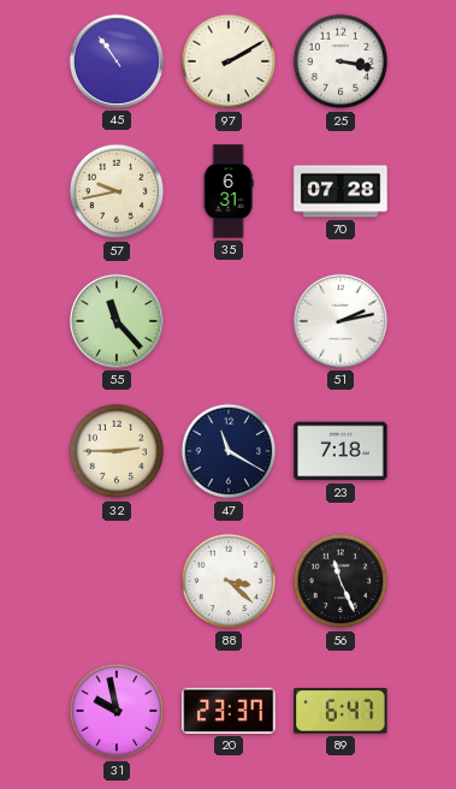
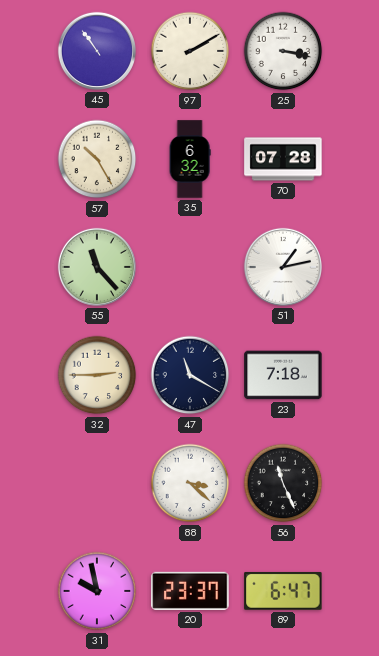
57: 9:43 -> 10:25
35: 6:31 -> 6:32
51: 2:13 -> 1:13
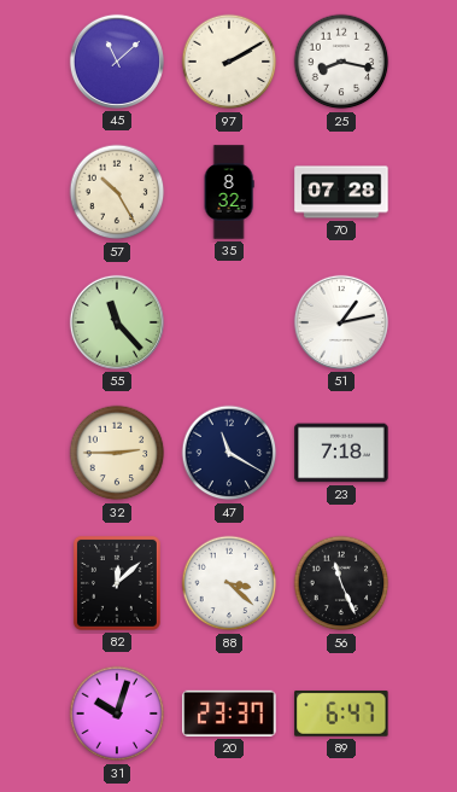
45: 10:54 -> 11:08
25: 3:17 -> 8:17
35: 6:32 -> 8:32
82: none -> 12:08
31: 9:58 -> 10:03
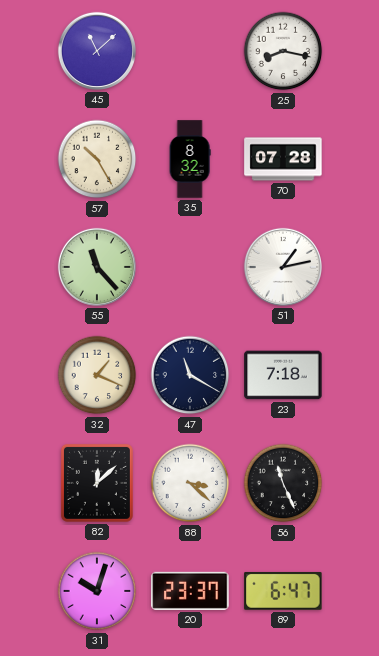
97: 2:10 -> none
32: 2:45 -> 1:19
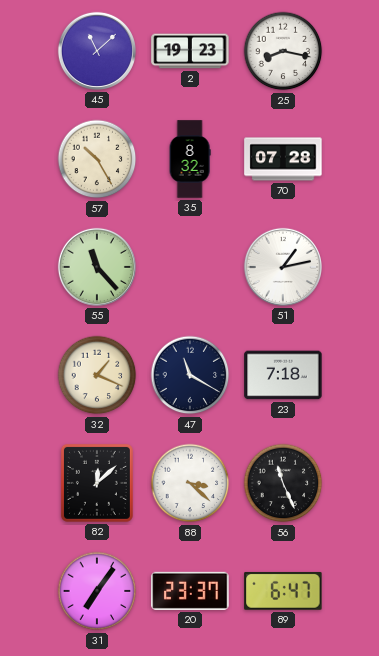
2: none -> 19:23
31: 10:03 -> 7:06
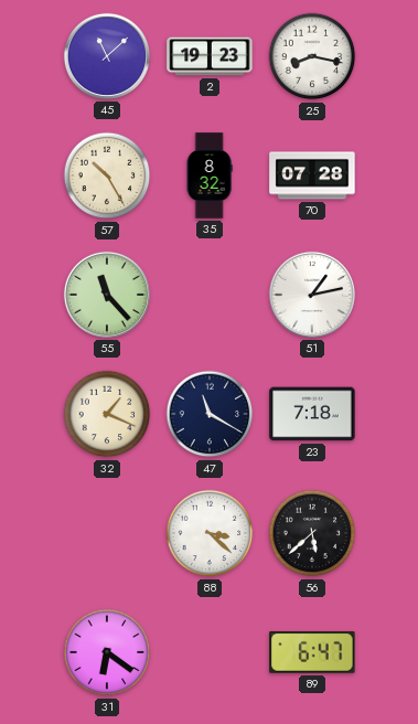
82: 12:08 -> none
56: 11:26 -> 5:38
31: 7:06 -> 6:21
20: 23:37 -> none
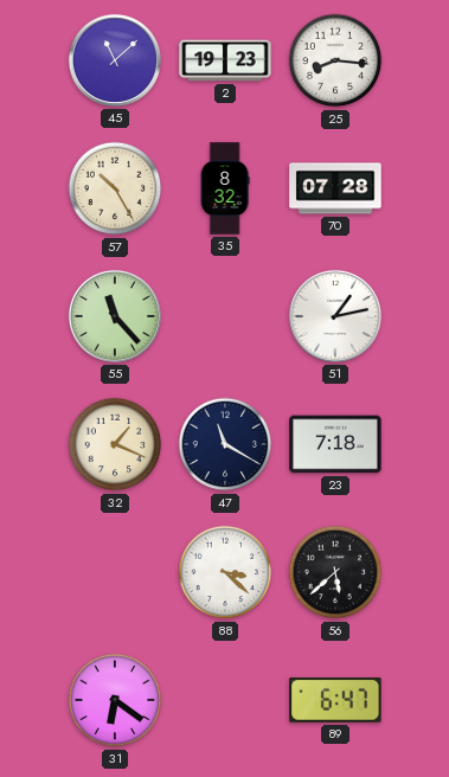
25: 8:17 -> 8:16
